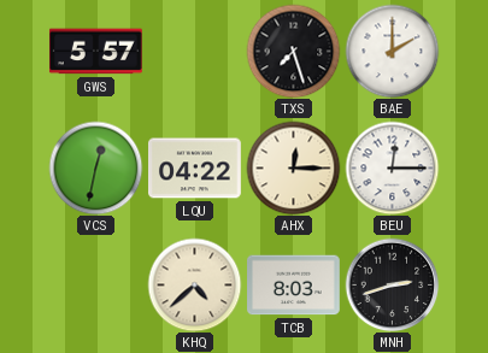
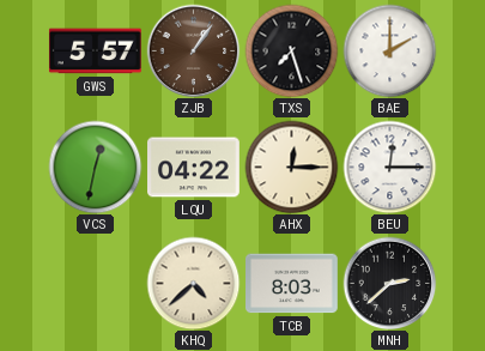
ZJB: none -> 1:06
MNH: 2:42 -> 2:38
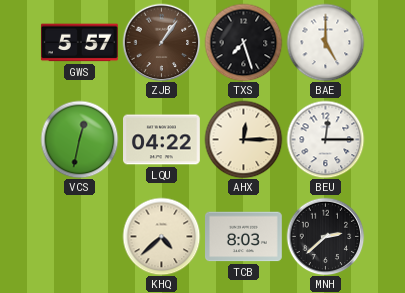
BAE: 2:00 -> 5:00
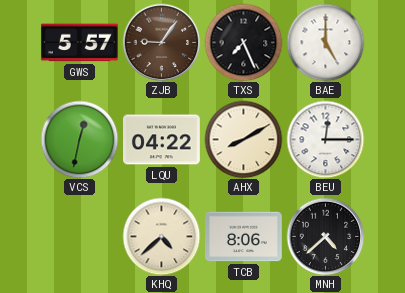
ZJB: 1:06 -> 9:06
TXS: 7:27 -> 7:26
AHX: 12:15 -> 8:10
TCB: 8:03 -> 8:06
MNH: 2:38 -> 4:38
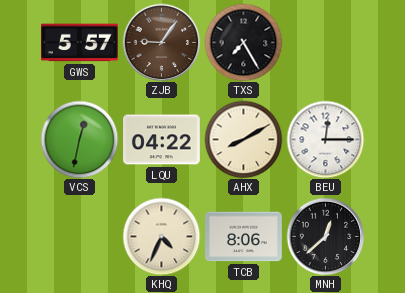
TXS: 7:26 -> 7:25
BAE: 5:00 -> none
KHQ: 4:38 -> 4:34
MNH: 4:38 -> 12:38
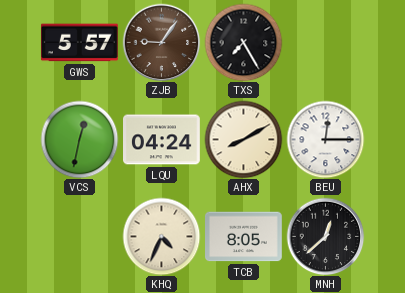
LQU: 04:22 -> 04:24
TCB: 8:06 -> 8:05
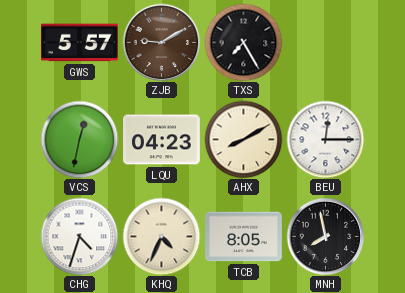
ZJB: 9:06 -> 9:10
LQU: 04:24 -> 04:23
CHG: none -> 4:33
MNH: 12:38 -> 7:58
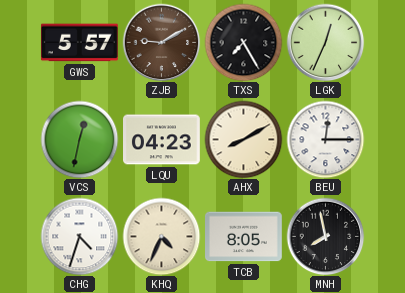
LGK: none -> 12:34
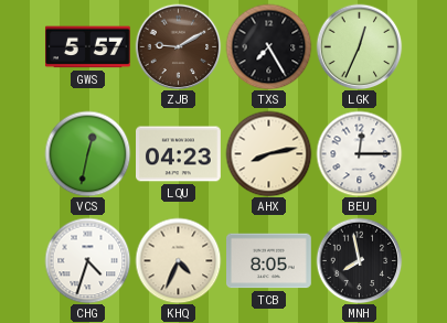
AHX: 8:10 -> 8:13
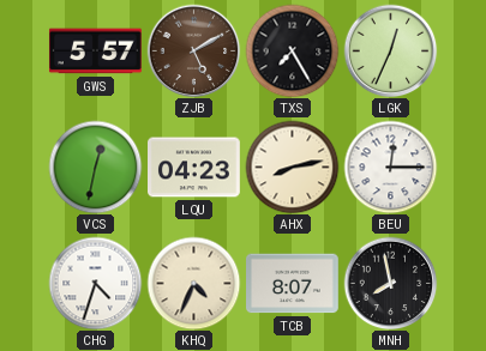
ZJB: 9:10 -> 5:10
TCB: 8:05 -> 8:07
